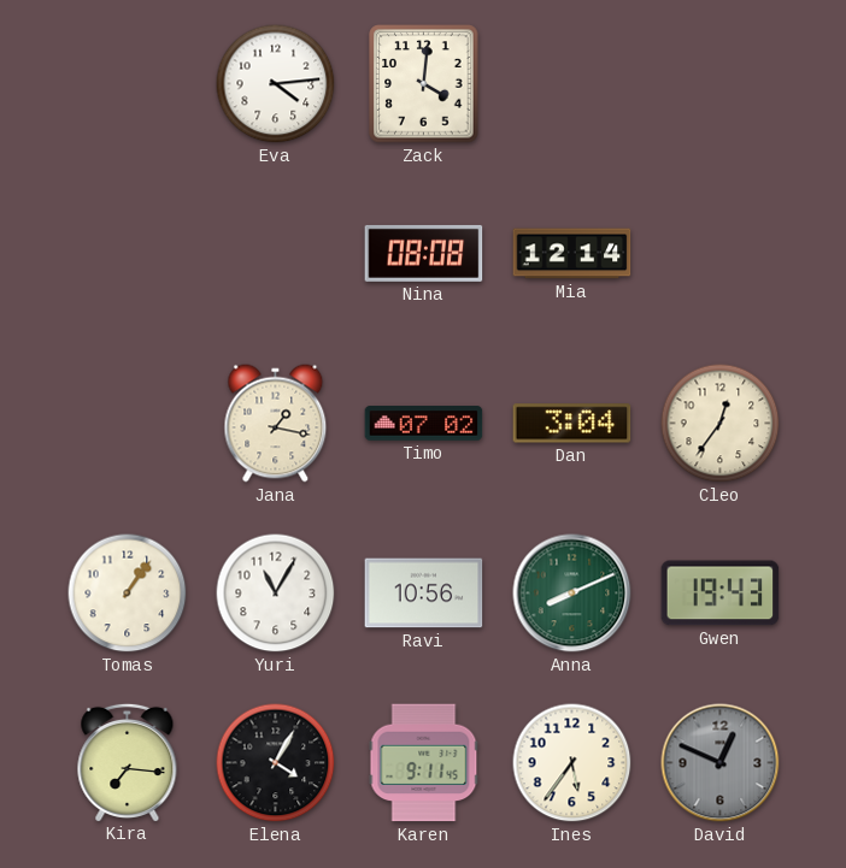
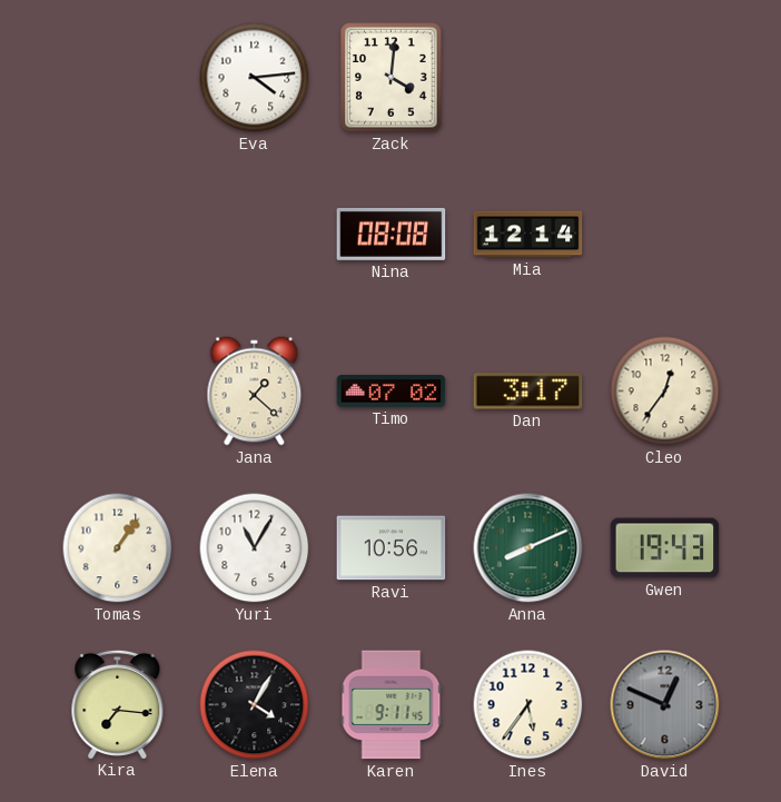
Jana: 1:17 -> 1:22
Dan: 3:04 -> 3:17
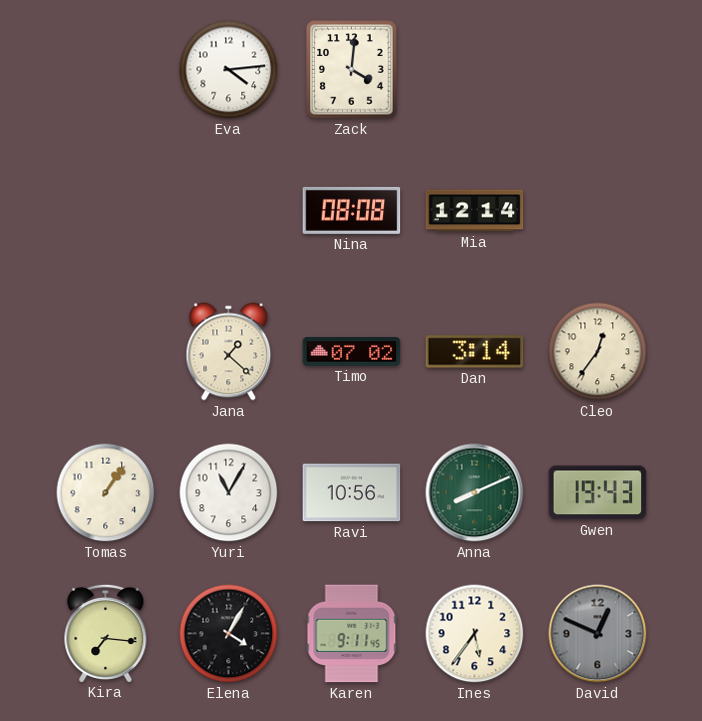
Dan: 3:17 -> 3:14
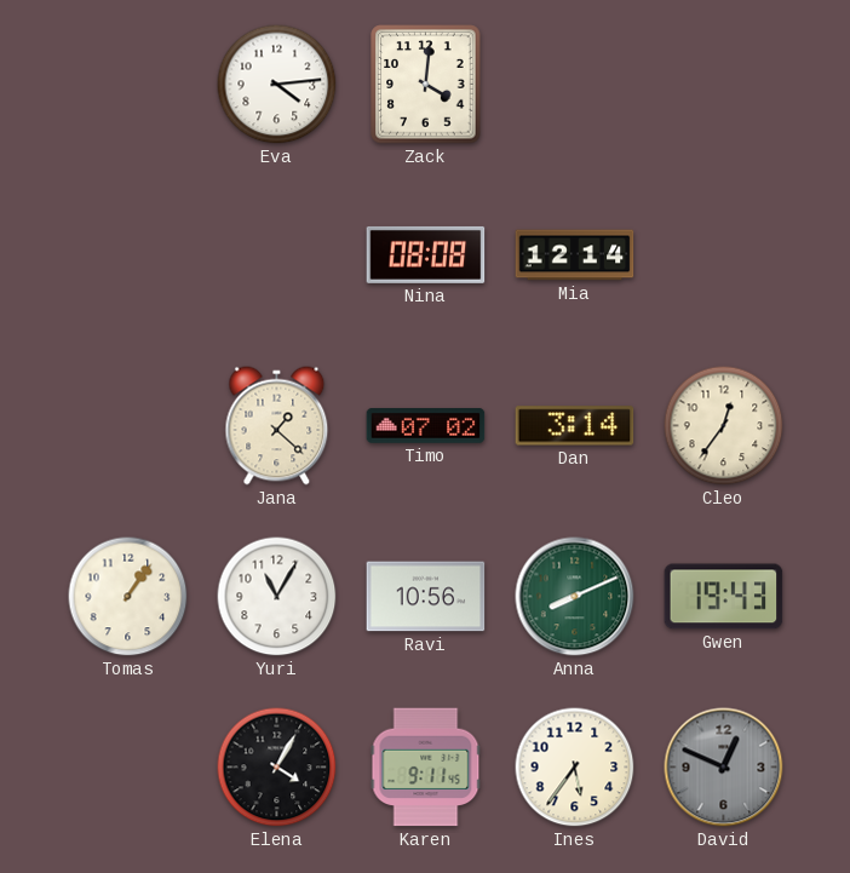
Kira: 7:16 -> none
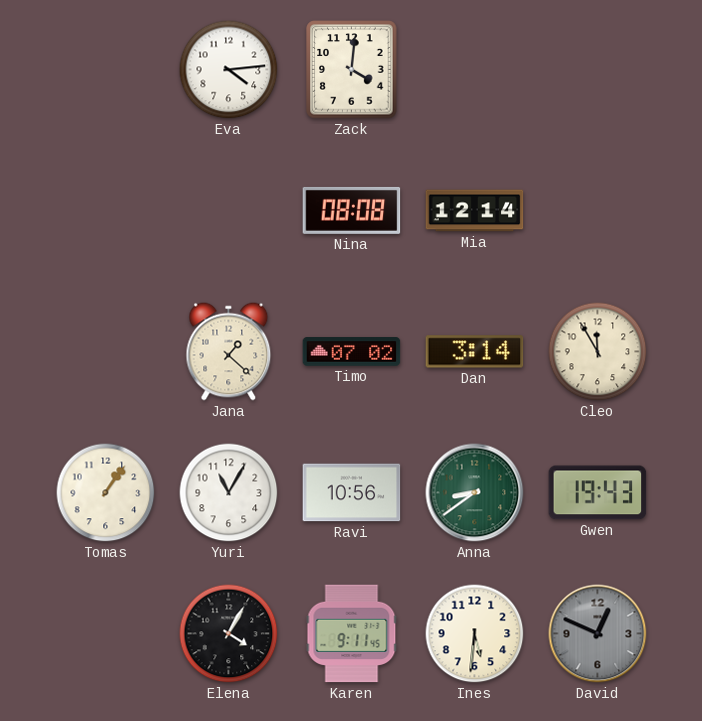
Cleo: 12:36 -> 11:55
Anna: 8:11 -> 8:39
Ines: 5:36 -> 5:31
